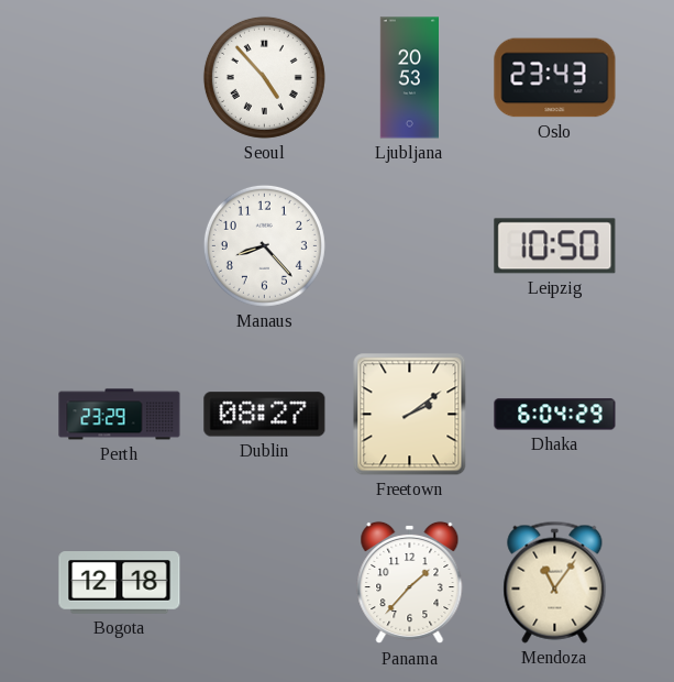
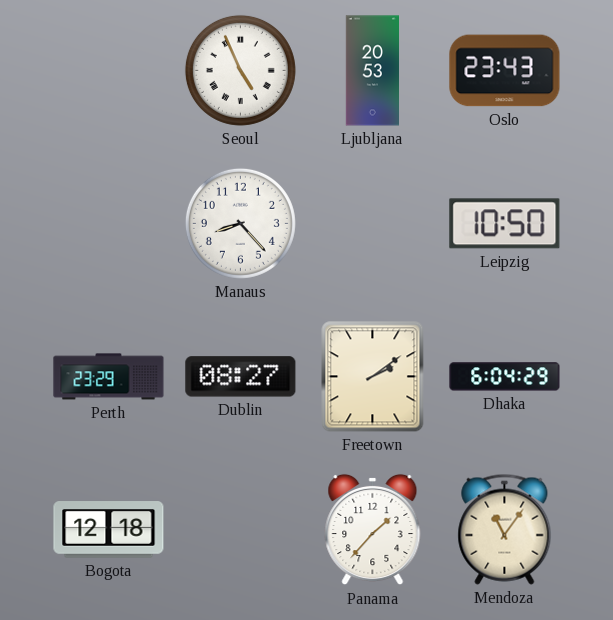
Seoul: 4:53 -> 4:56
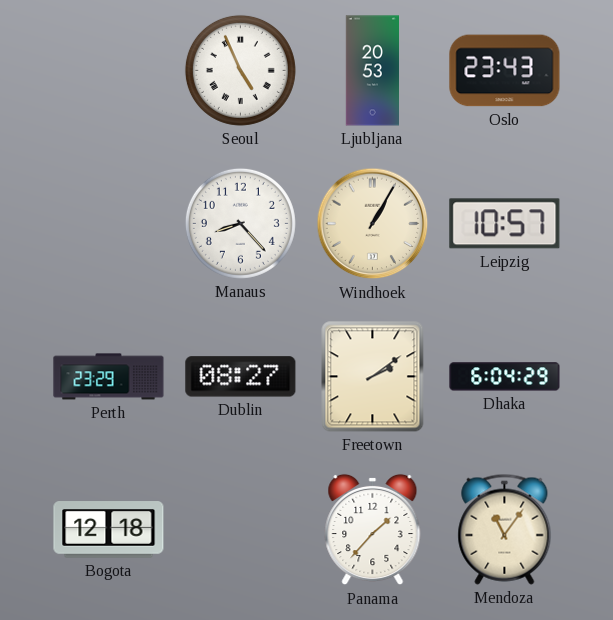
Windhoek: none -> 1:05
Leipzig: 10:50 -> 10:57
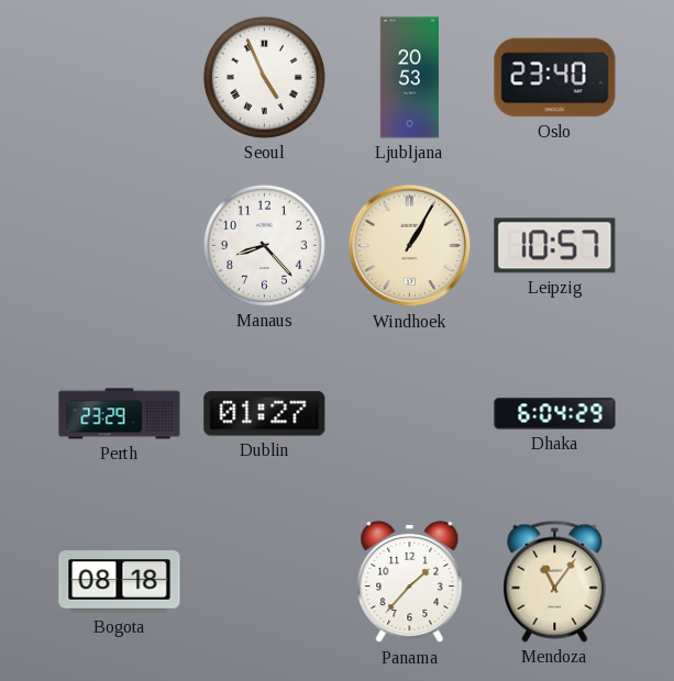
Oslo: 23:43 -> 23:40
Dublin: 08:27 -> 01:27
Freetown: 2:09 -> none
Bogota: 12:18 -> 08:18
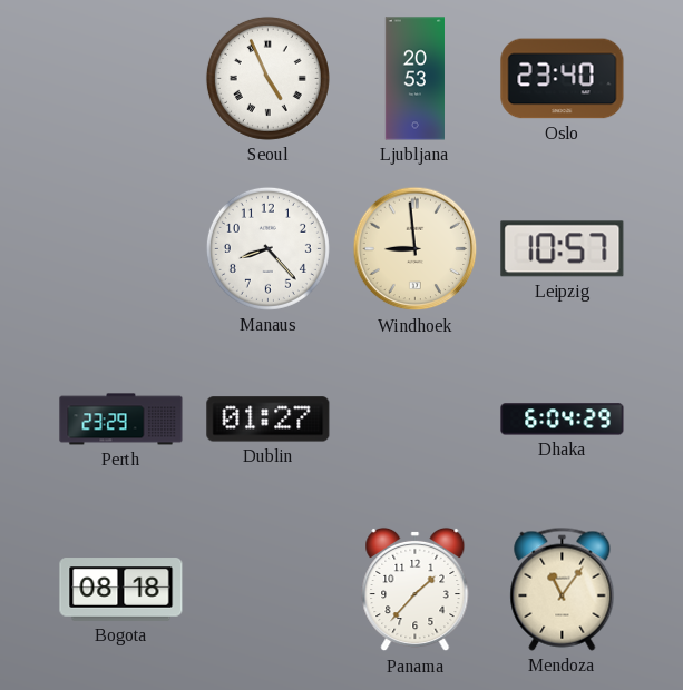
Windhoek: 1:05 -> 8:59
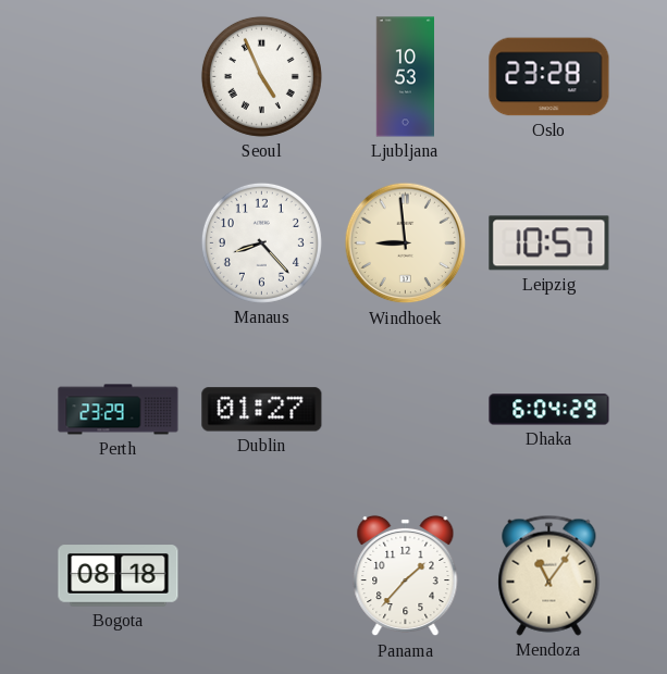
Ljubljana: 20:53 -> 10:53
Oslo: 23:40 -> 23:28
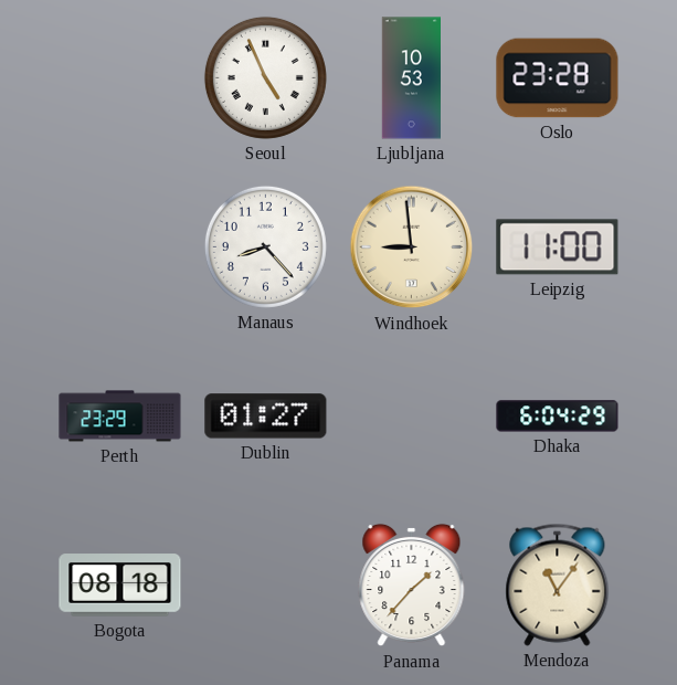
Leipzig: 10:57 -> 11:00
